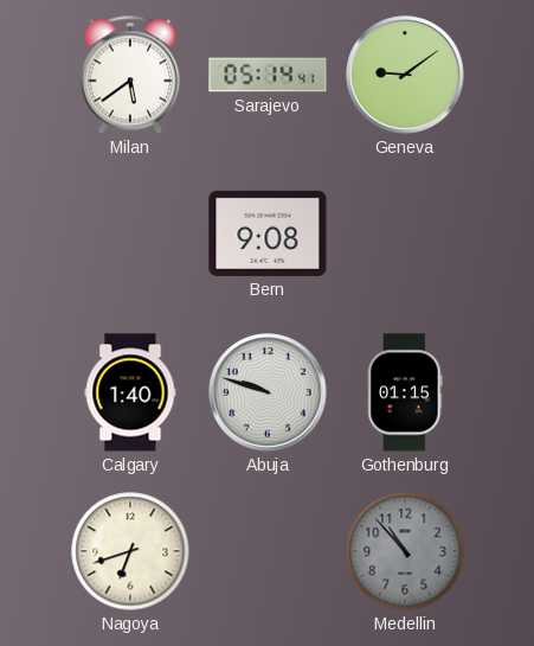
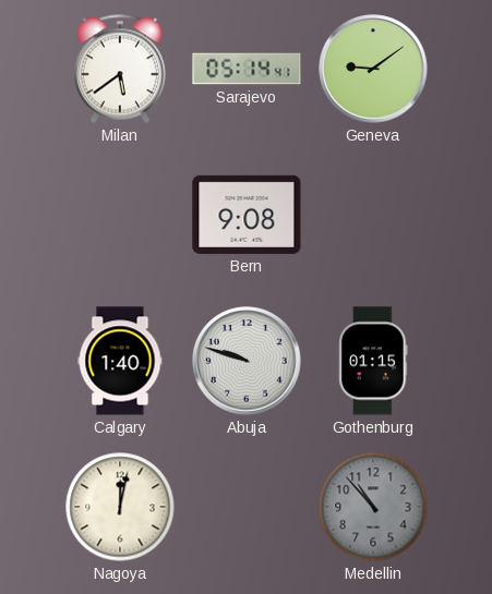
Nagoya: 6:42 -> 12:02
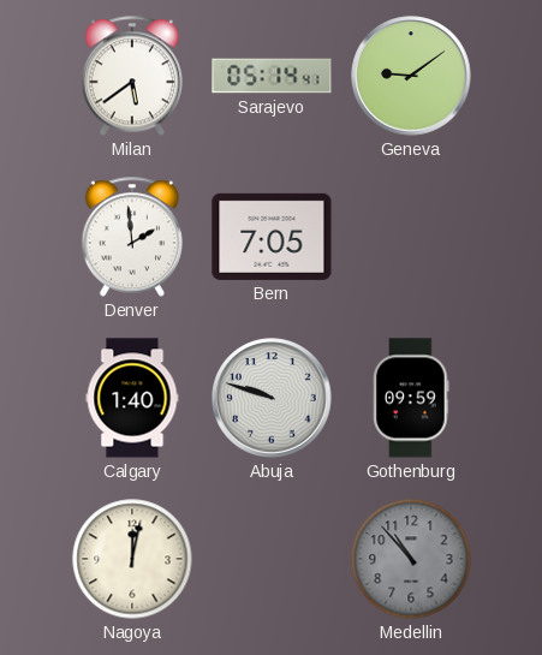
Denver: none -> 1:59
Bern: 9:08 -> 7:05
Gothenburg: 01:15 -> 09:59
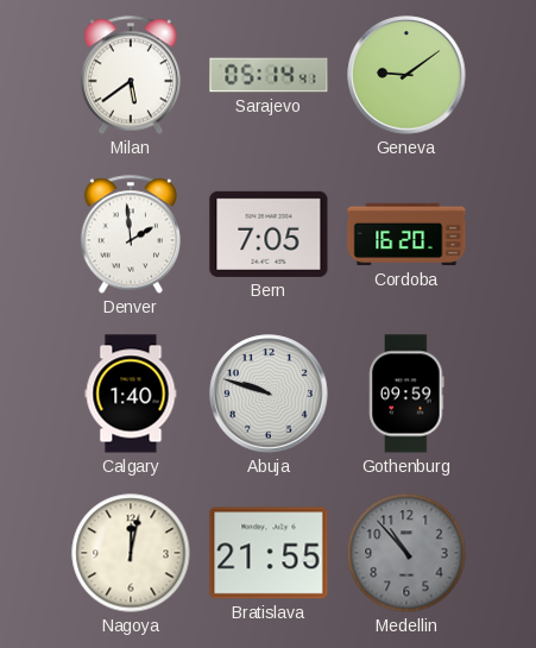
Cordoba: none -> 16:20
Bratislava: none -> 21:55
